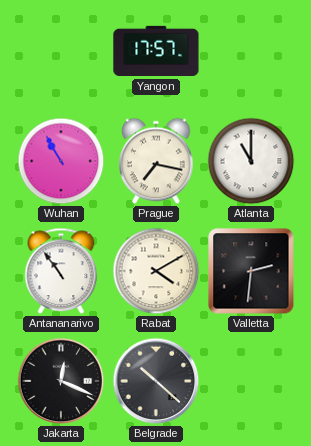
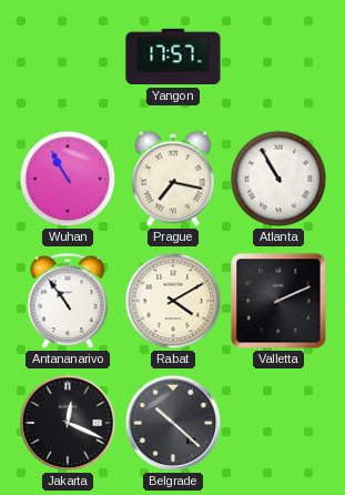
Atlanta: 11:00 -> 10:55
Valletta: 2:31 -> 2:11
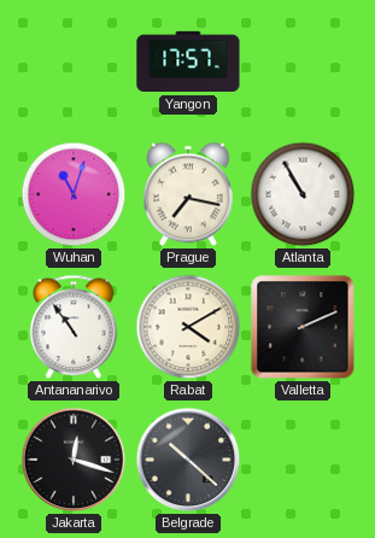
Wuhan: 10:55 -> 11:03
Jakarta: 12:19 -> 12:18
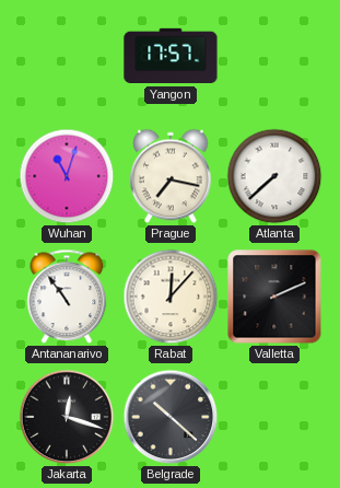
Atlanta: 10:55 -> 7:38
Rabat: 4:10 -> 12:07
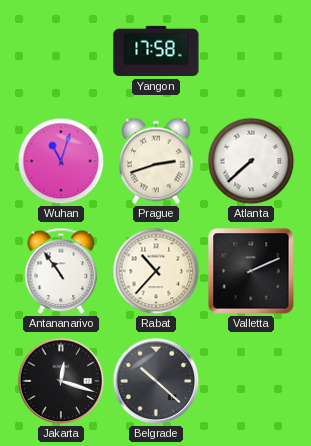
Yangon: 17:57 -> 17:58
Prague: 7:17 -> 2:42
Rabat: 12:07 -> 10:37
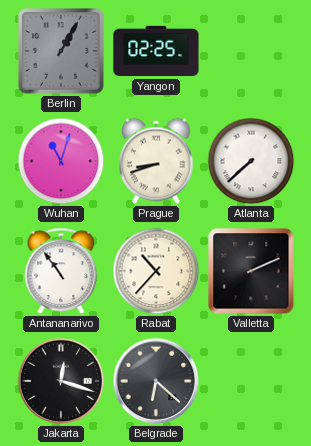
Berlin: none -> 1:05
Yangon: 17:58 -> 02:25
Prague: 2:42 -> 8:42
Belgrade: 10:22 -> 6:22
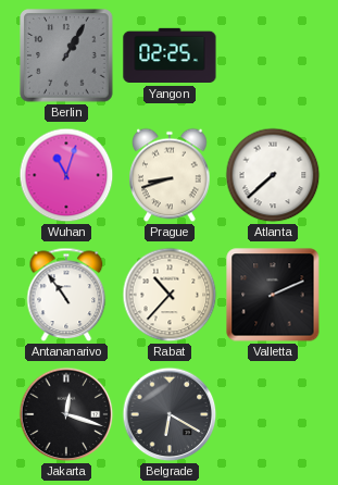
Belgrade: 6:22 -> 6:20
